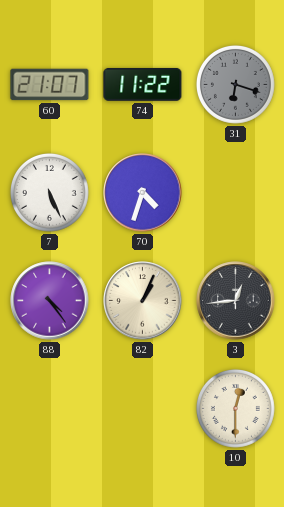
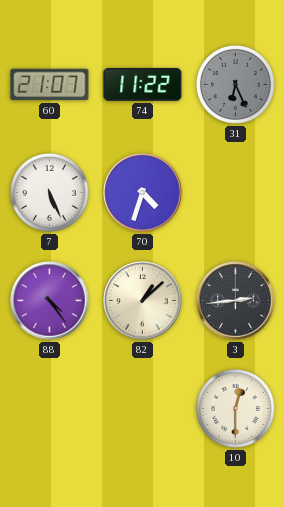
31: 6:18 -> 6:26
82: 1:04 -> 1:08
3: 12:44 -> 2:44
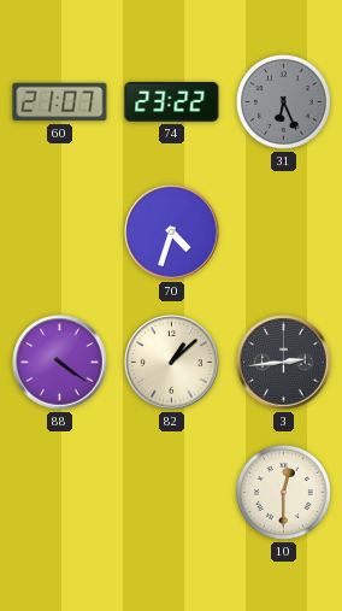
74: 11:22 -> 23:22
7: 5:26 -> none
88: 4:24 -> 4:21
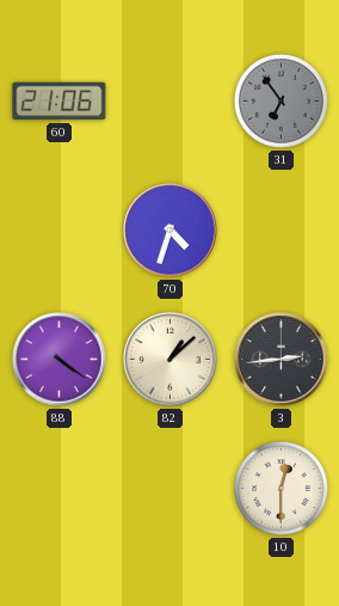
60: 21:07 -> 21:06
74: 23:22 -> none
31: 6:26 -> 6:54
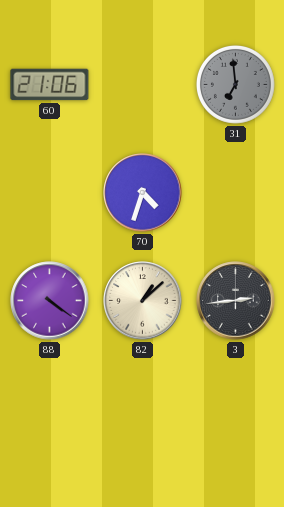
31: 6:54 -> 6:59
10: 12:30 -> none
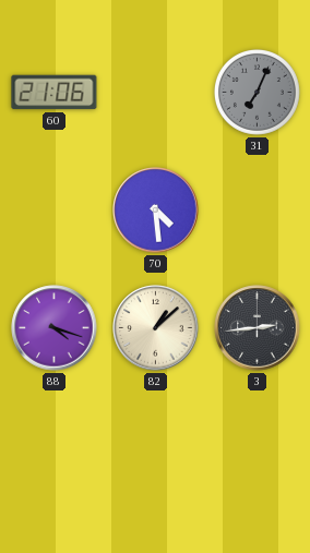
31: 6:59 -> 7:04
70: 4:33 -> 4:29
88: 4:21 -> 4:18
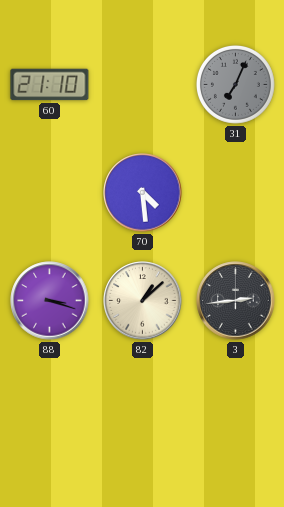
60: 21:06 -> 21:10
88: 4:18 -> 3:18
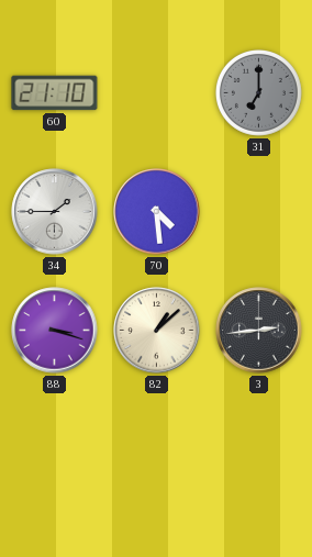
31: 7:04 -> 7:00
34: none -> 1:45
